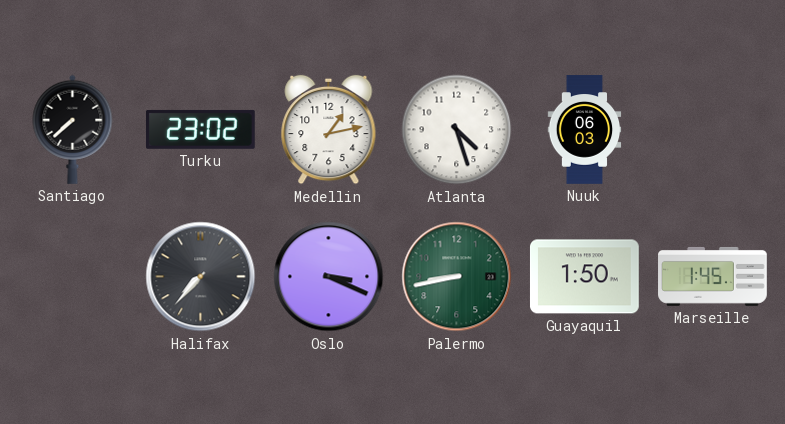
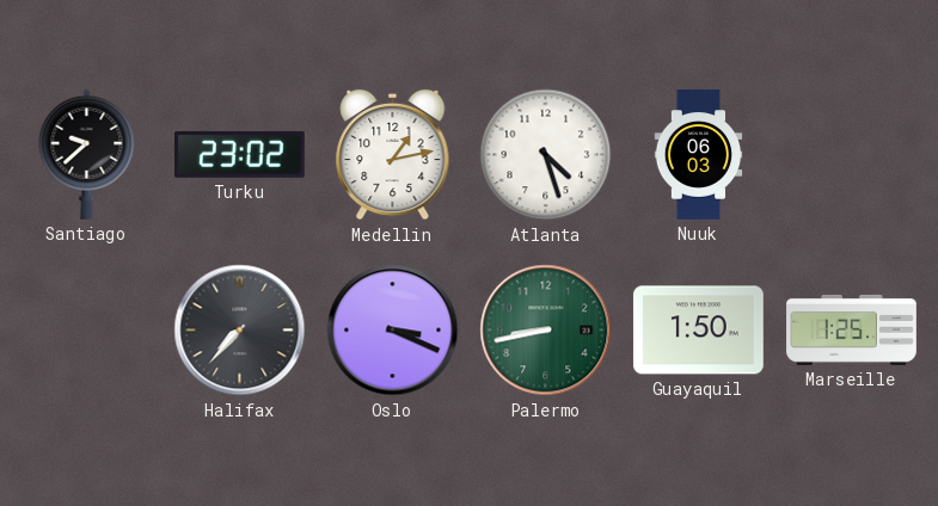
Santiago: 7:38 -> 9:38
Marseille: 1:45 -> 1:25
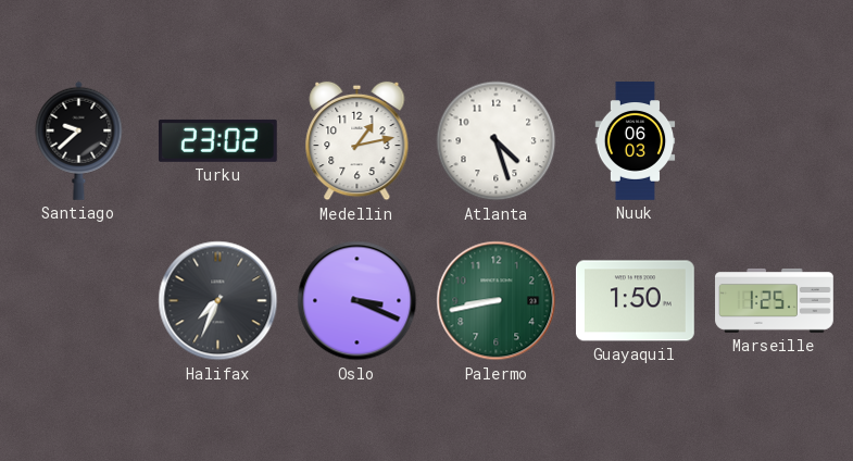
Halifax: 7:37 -> 7:34
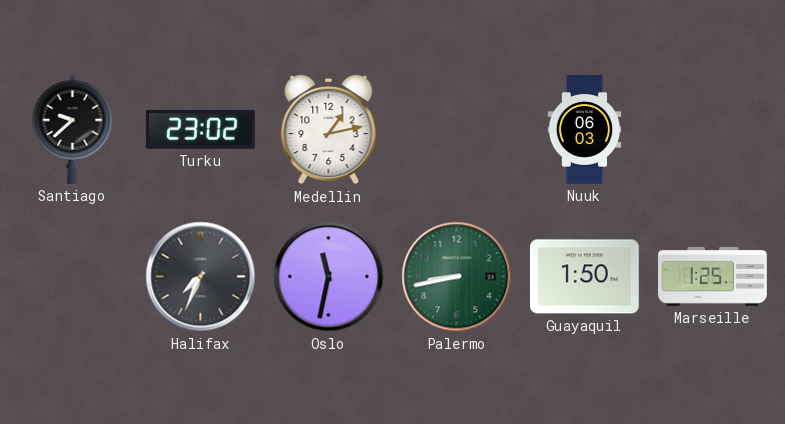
Atlanta: 4:27 -> none
Oslo: 3:19 -> 11:32
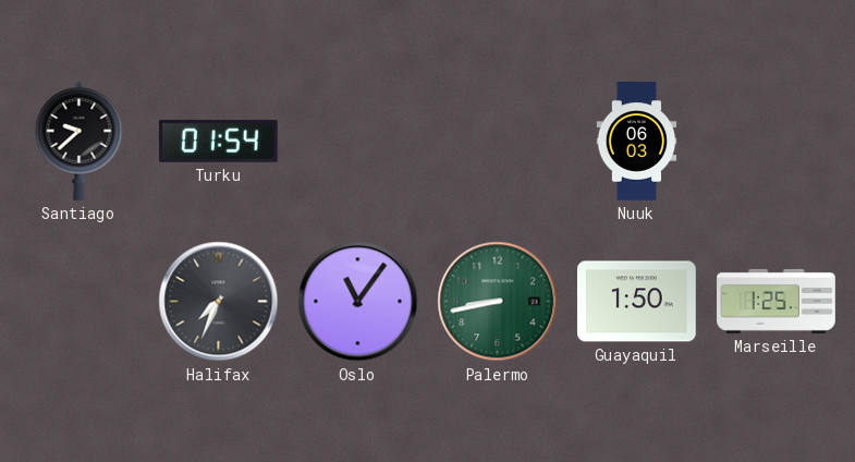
Turku: 23:02 -> 01:54
Medellin: 1:13 -> none
Oslo: 11:32 -> 11:06
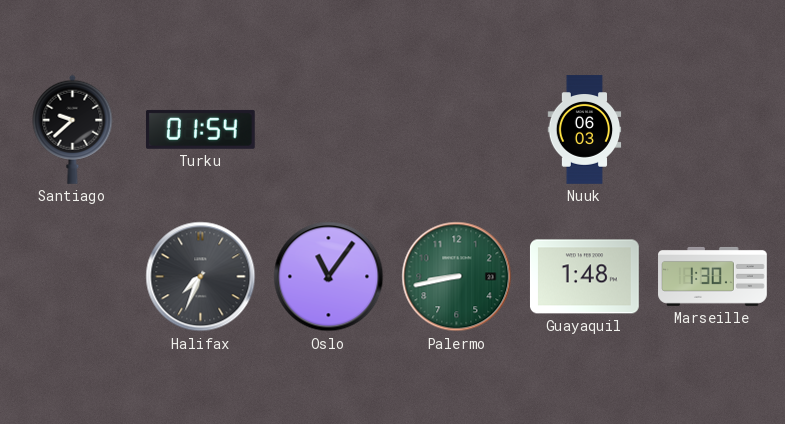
Guayaquil: 1:50 -> 1:48
Marseille: 1:25 -> 1:30
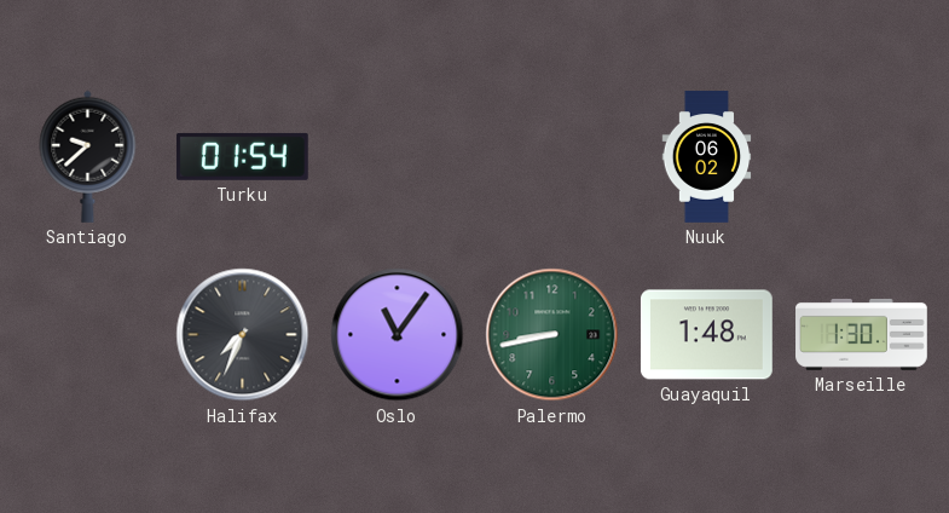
Nuuk: 06:03 -> 06:02
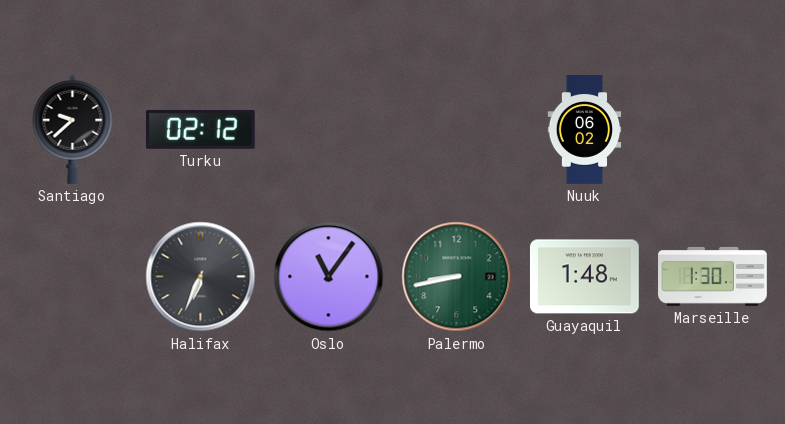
Turku: 01:54 -> 02:12
Halifax: 7:34 -> 6:34
